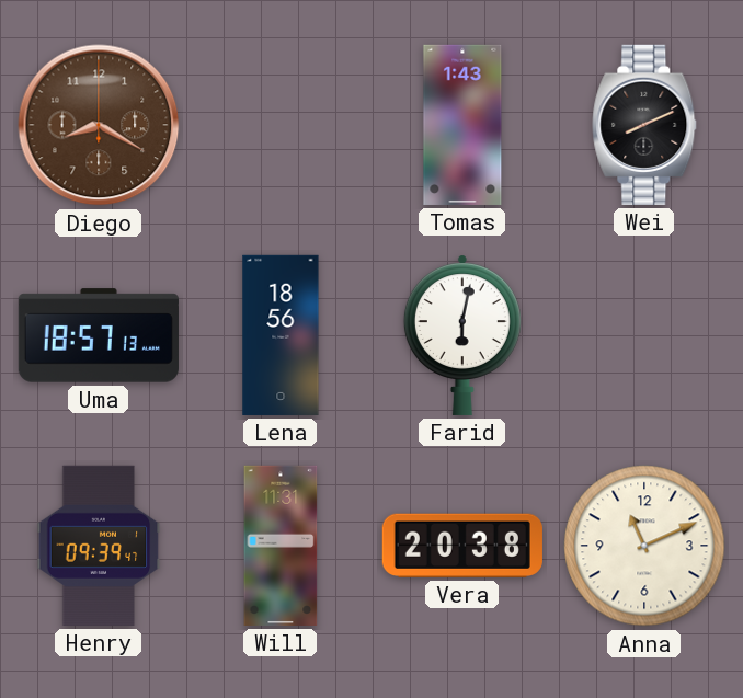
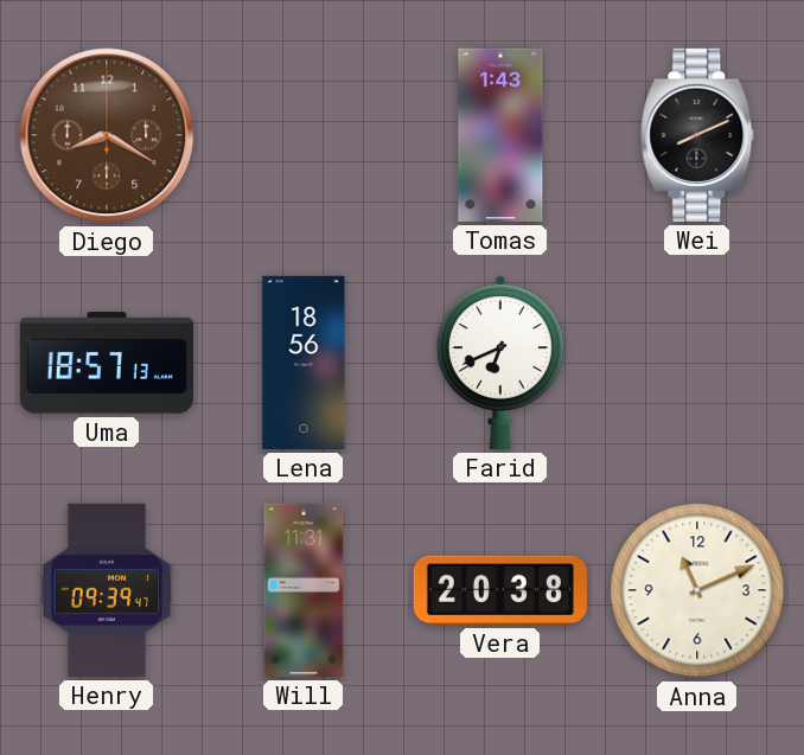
Farid: 6:02 -> 6:41
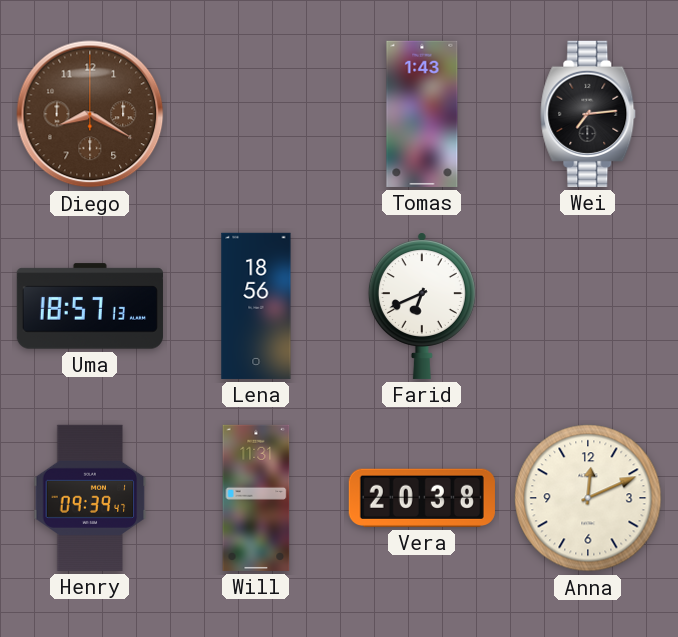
Wei: 8:11 -> 7:14
Anna: 11:11 -> 12:11
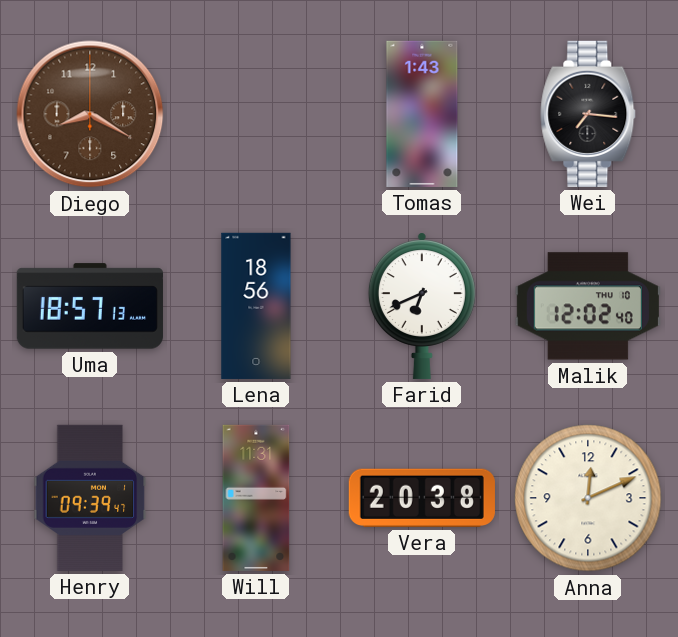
Wei: 7:14 -> 7:16
Malik: none -> 12:02
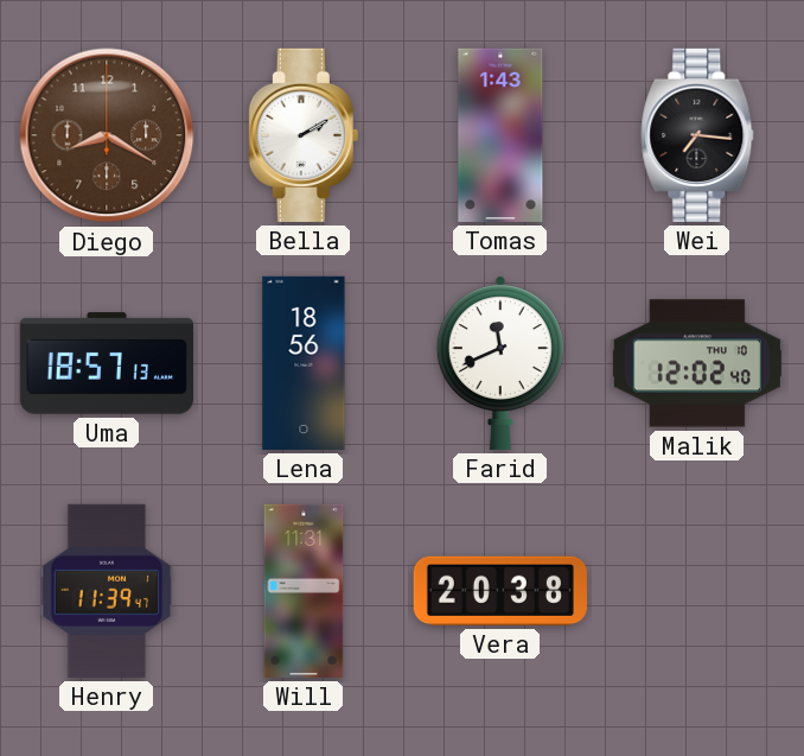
Bella: none -> 2:10
Farid: 6:41 -> 11:41
Henry: 09:39 -> 11:39
Anna: 12:11 -> none
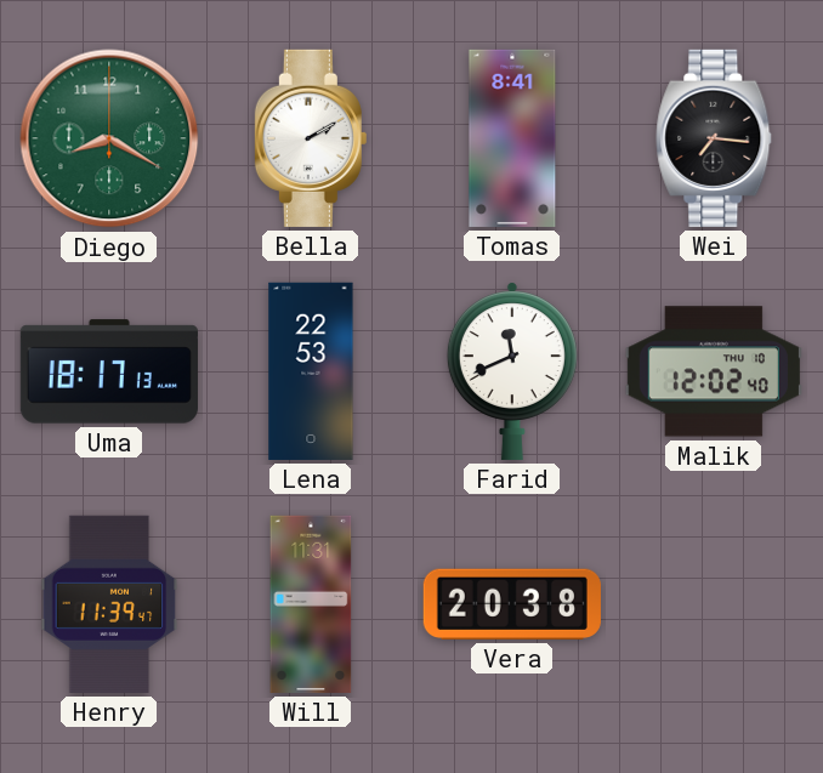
Diego dial: brown -> green
Tomas: 1:43 -> 8:41
Uma: 18:57 -> 18:17
Lena: 18:56 -> 22:53
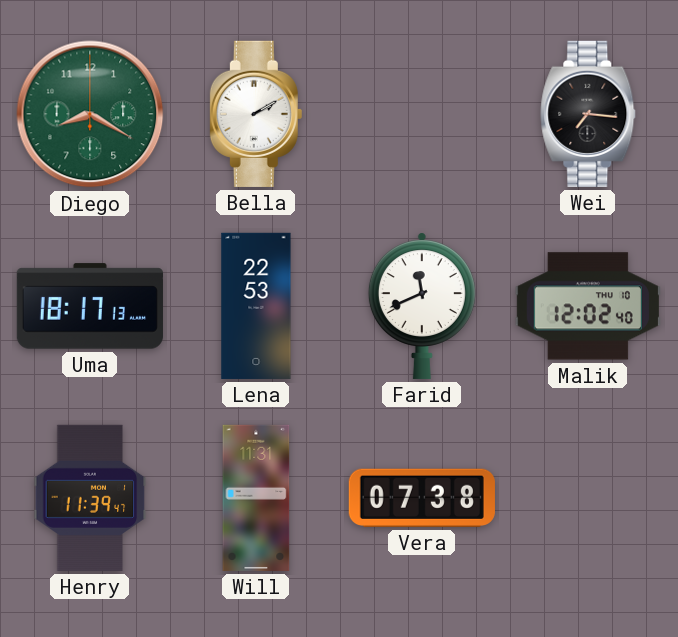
Tomas: 8:41 -> none
Vera: 20:38 -> 07:38
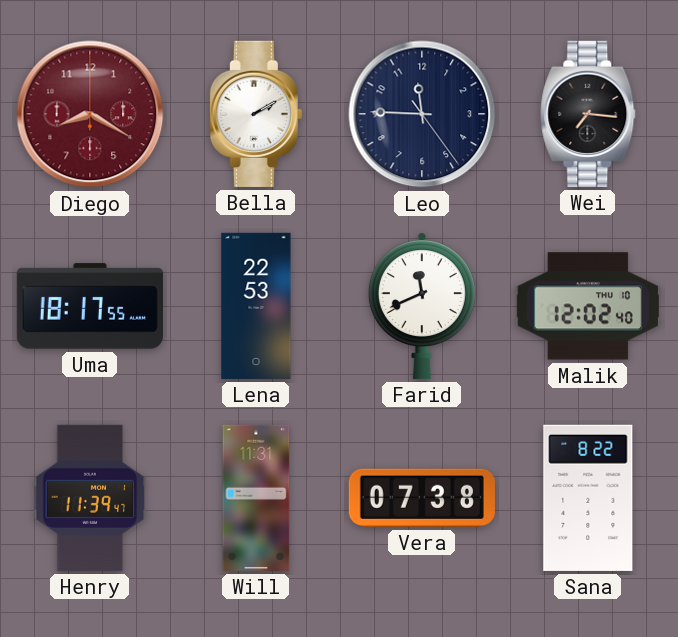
Diego dial: green -> burgundy
Leo: none -> 11:45
Uma: 18:17:13 -> 18:17:55
Sana: none -> 8:22
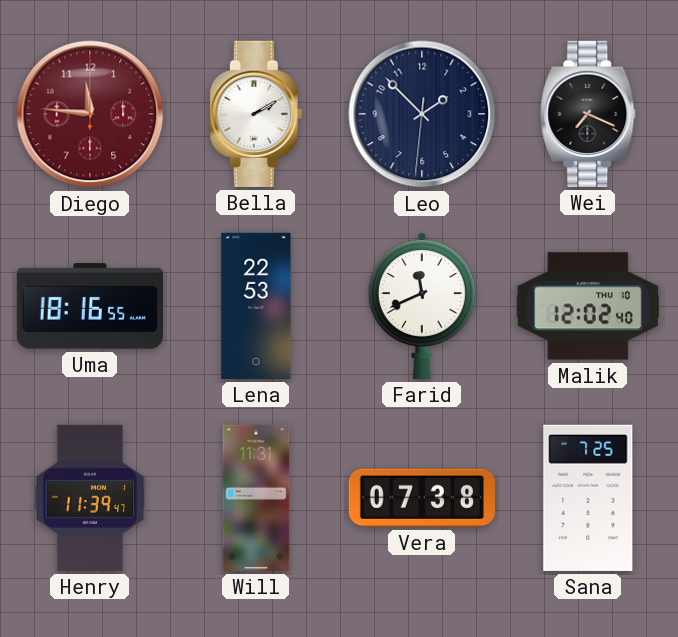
Diego: 8:20 -> 11:46
Leo: 11:45 -> 1:52
Wei: 7:16 -> 7:19
Uma: 18:17 -> 18:16
Sana: 8:22 -> 7:25
